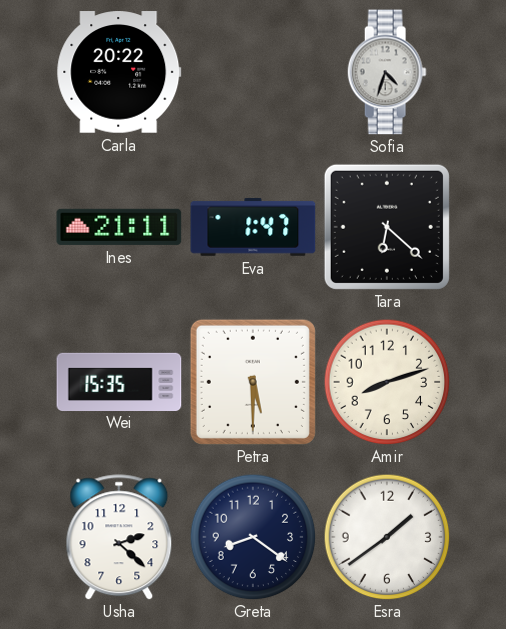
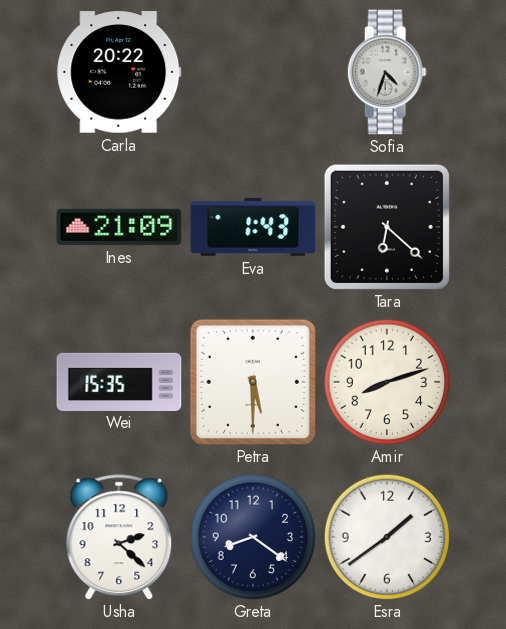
Ines: 21:11 -> 21:09
Eva: 1:47 -> 1:43
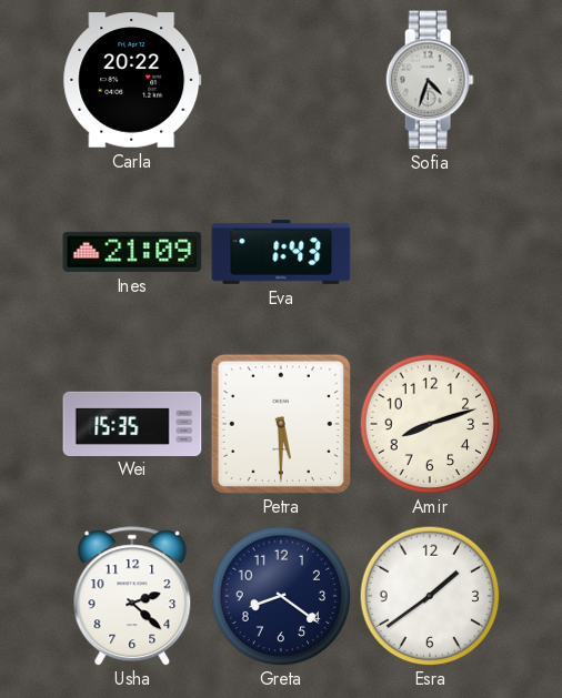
Tara: 6:22 -> none
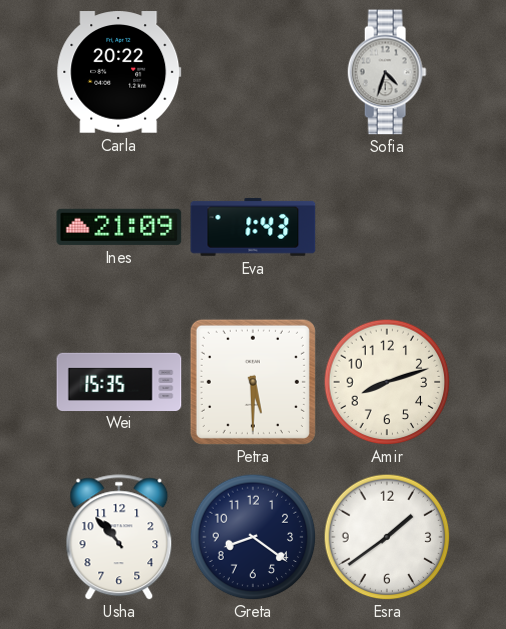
Usha: 2:22 -> 10:53
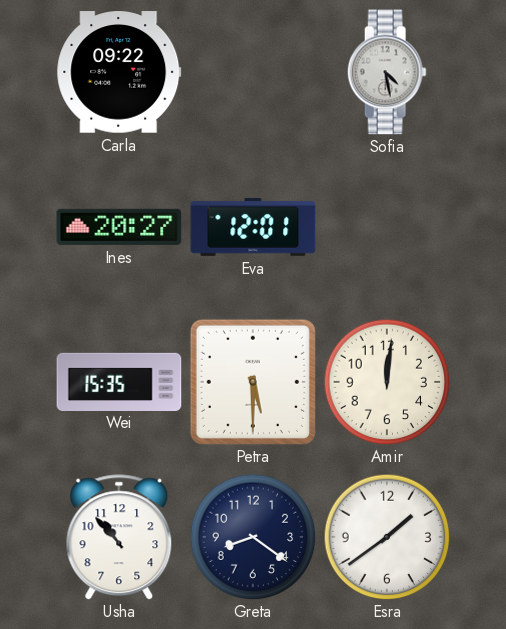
Carla: 20:22 -> 09:22
Sofia: 4:33 -> 4:28
Ines: 21:09 -> 20:27
Eva: 1:43 -> 12:01
Amir: 8:12 -> 12:01
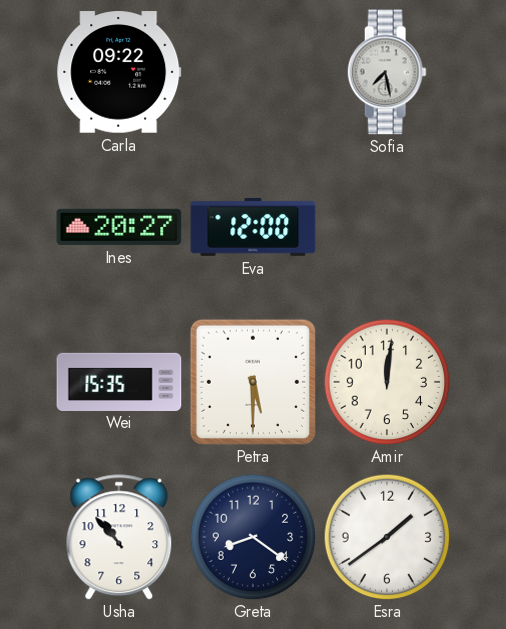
Sofia: 4:28 -> 7:28
Eva: 12:01 -> 12:00
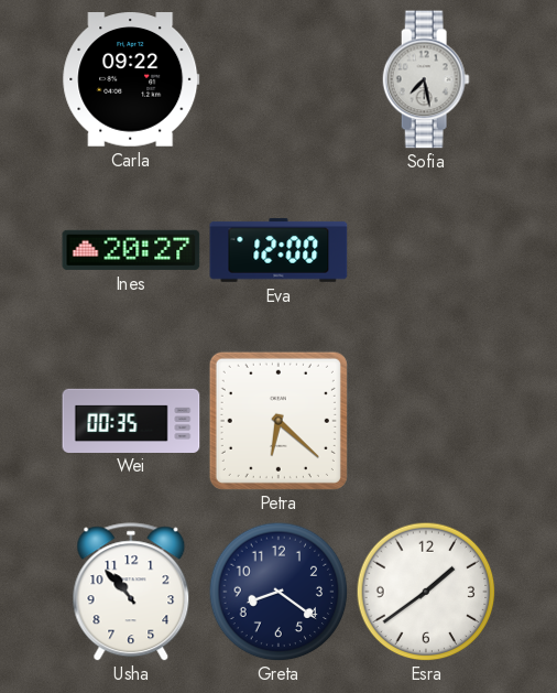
Wei: 15:35 -> 00:35
Petra: 5:30 -> 6:22
Amir: 12:01 -> none
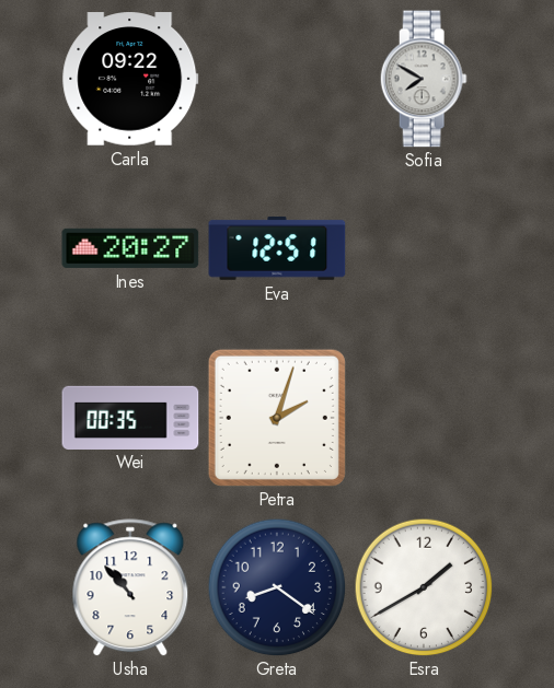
Sofia: 7:28 -> 7:50
Eva: 12:00 -> 12:51
Petra: 6:22 -> 2:03
Esra: 1:39 -> 1:40
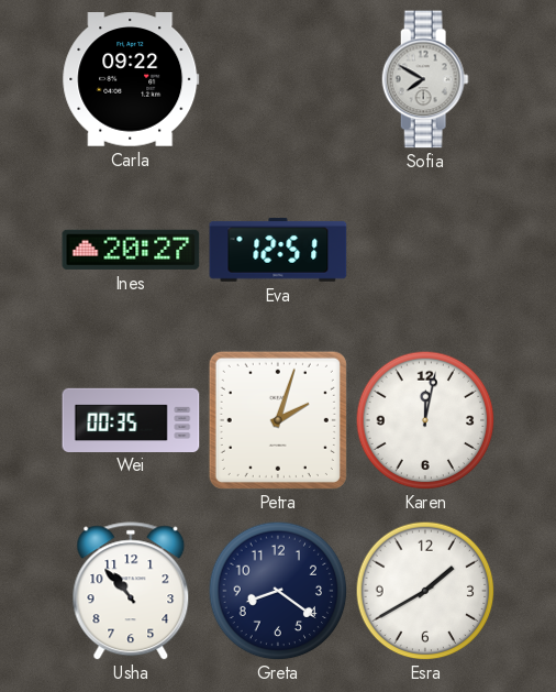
Karen: none -> 12:02
